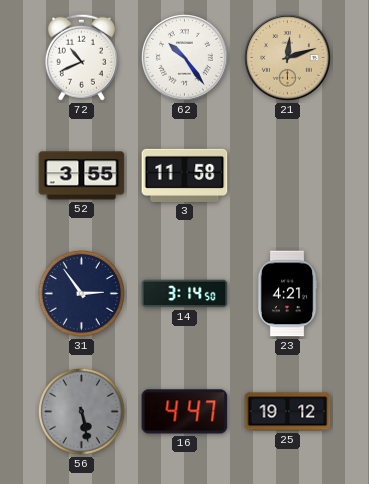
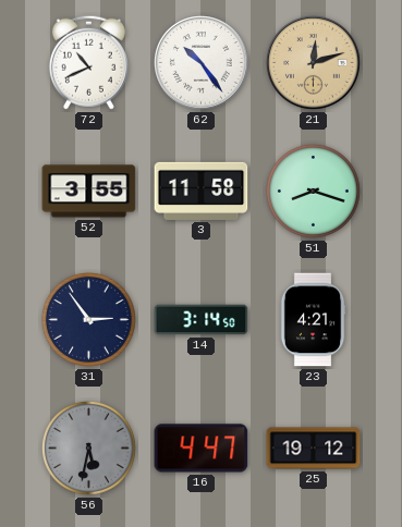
51: none -> 8:18
56: 5:28 -> 5:32
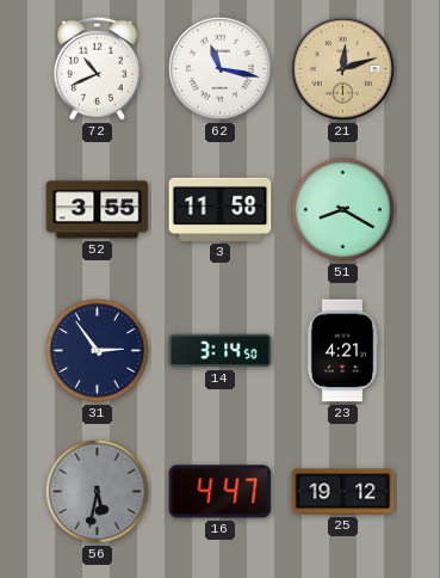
62: 10:24 -> 11:17
51: 8:18 -> 8:20
